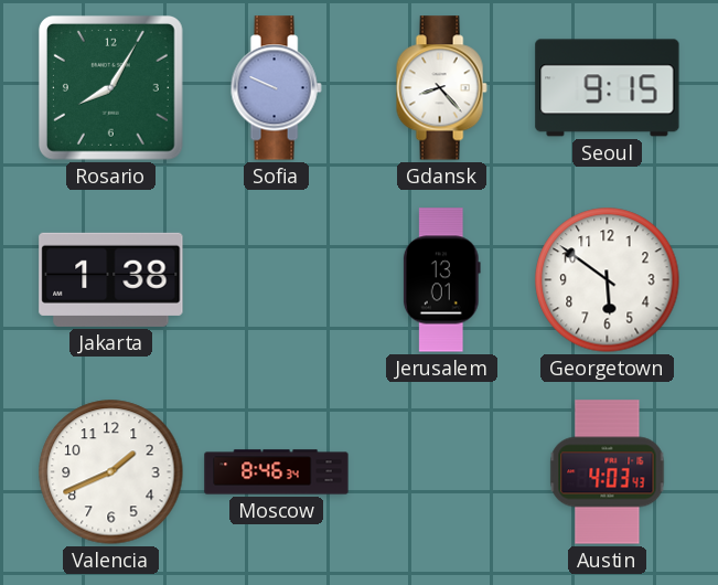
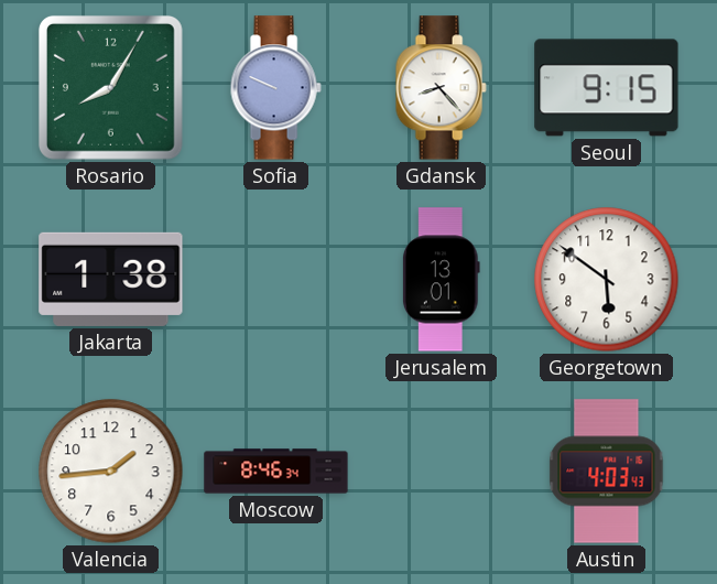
Valencia: 1:41 -> 1:44
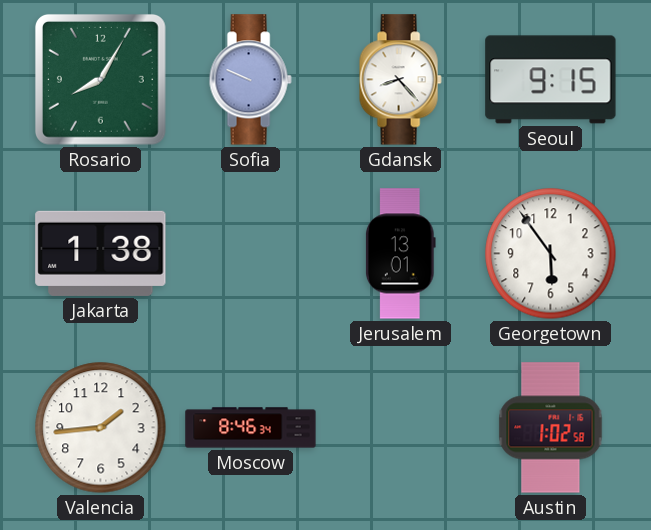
Georgetown: 5:51 -> 5:54
Austin: 4:03 -> 1:02
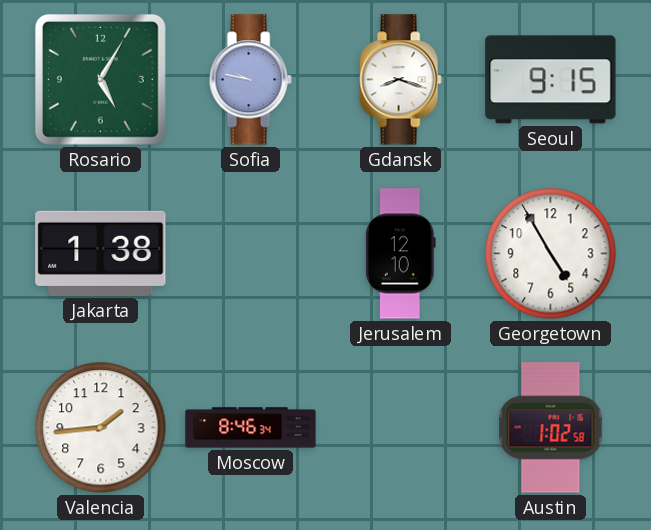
Rosario: 8:05 -> 5:05
Sofia: 9:49 -> 9:47
Gdansk: 8:23 -> 8:18
Jerusalem: 13:01 -> 12:10
Georgetown: 5:54 -> 4:55
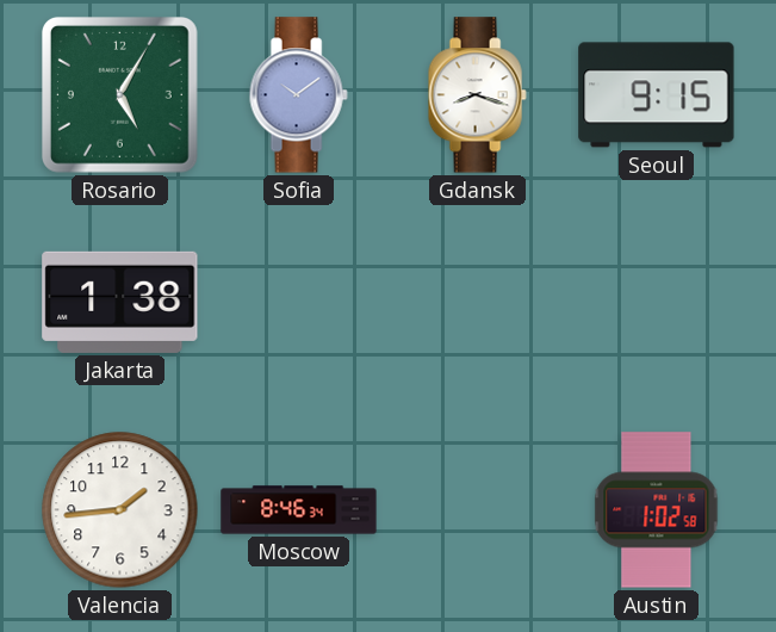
Sofia: 9:47 -> 10:09
Jerusalem: 12:10 -> none
Georgetown: 4:55 -> none
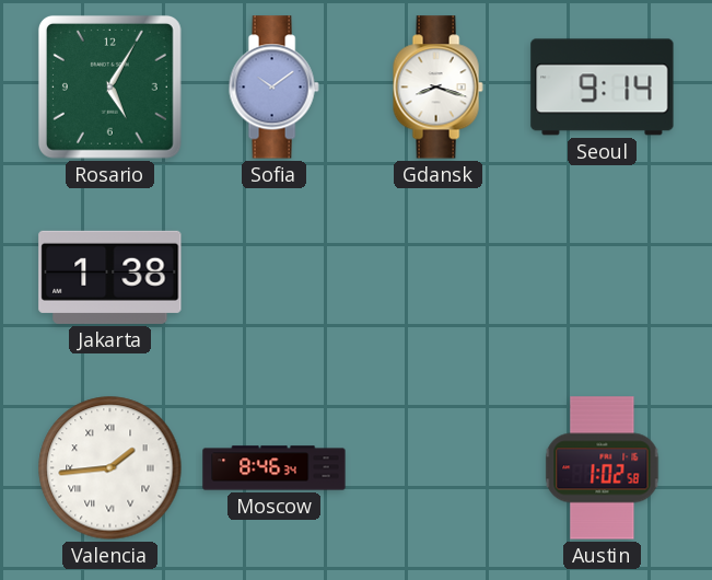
Seoul: 9:15 -> 9:14
Valencia numerals: Arabic -> Roman
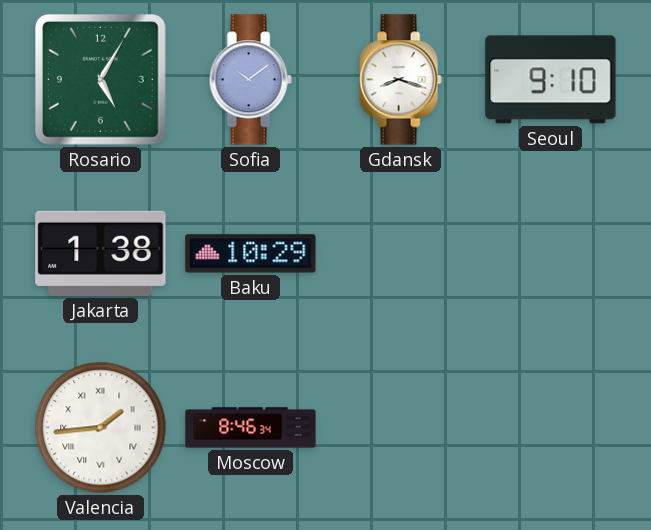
Seoul: 9:14 -> 9:10
Baku: none -> 10:29
Austin: 1:02 -> none
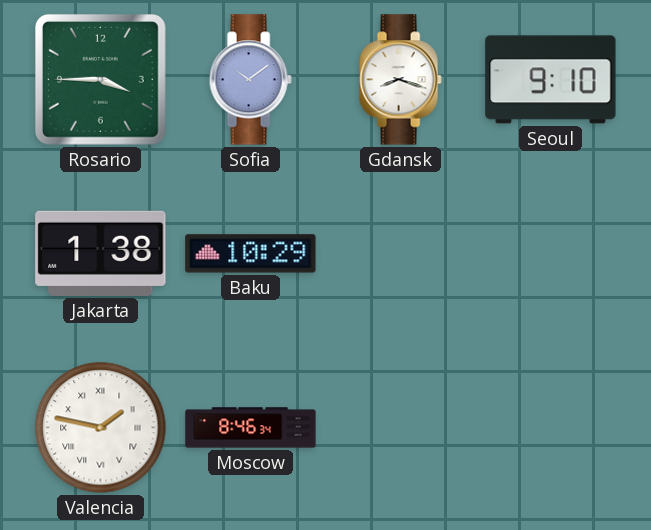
Rosario: 5:05 -> 3:45
Valencia: 1:44 -> 1:47
